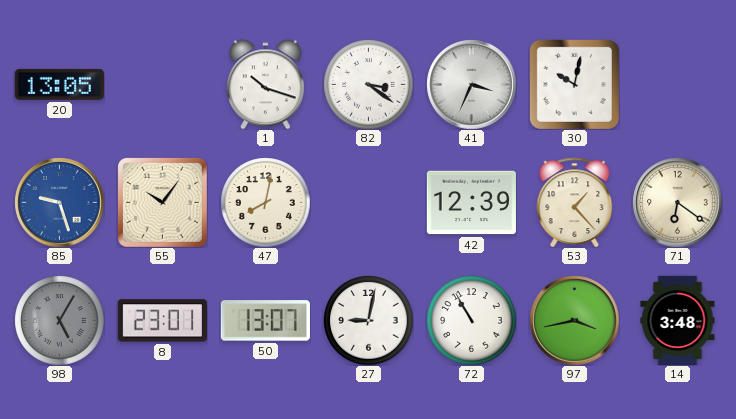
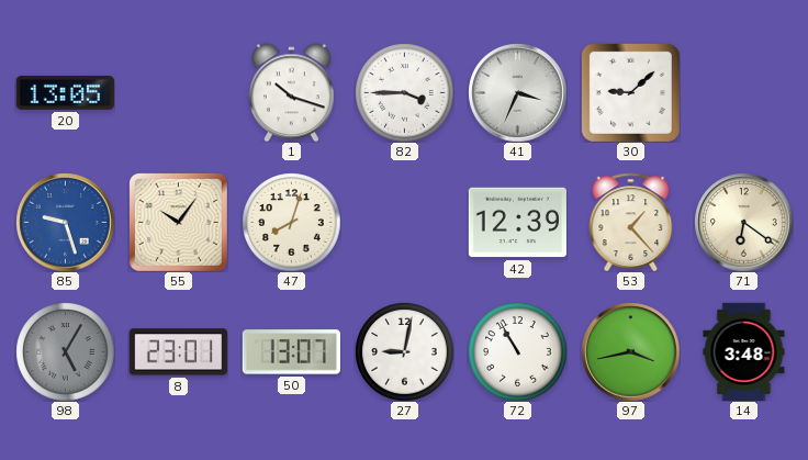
82: 3:21 -> 3:45
30: 10:02 -> 9:08
47: 8:02 -> 8:03
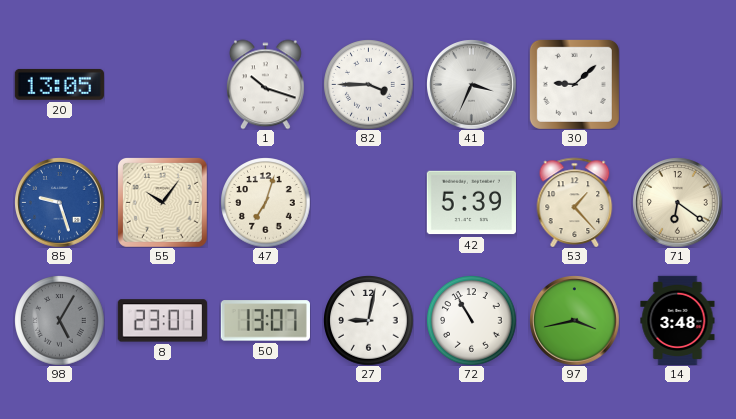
47: 8:03 -> 7:03
42: 12:39 -> 5:39
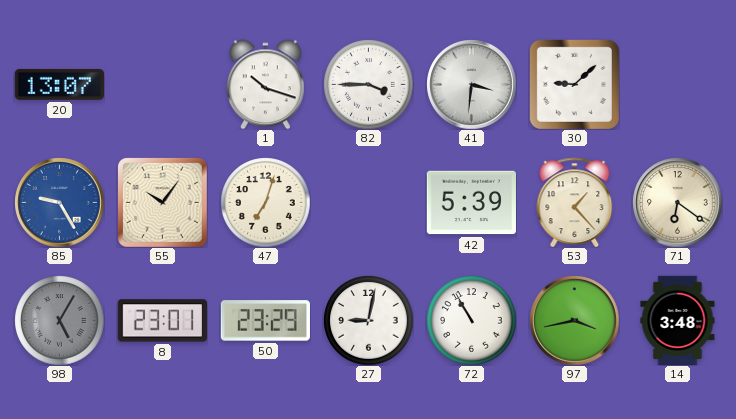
20: 13:05 -> 13:07
41: 3:34 -> 3:31
85: 9:27 -> 9:25
50: 13:07 -> 23:29
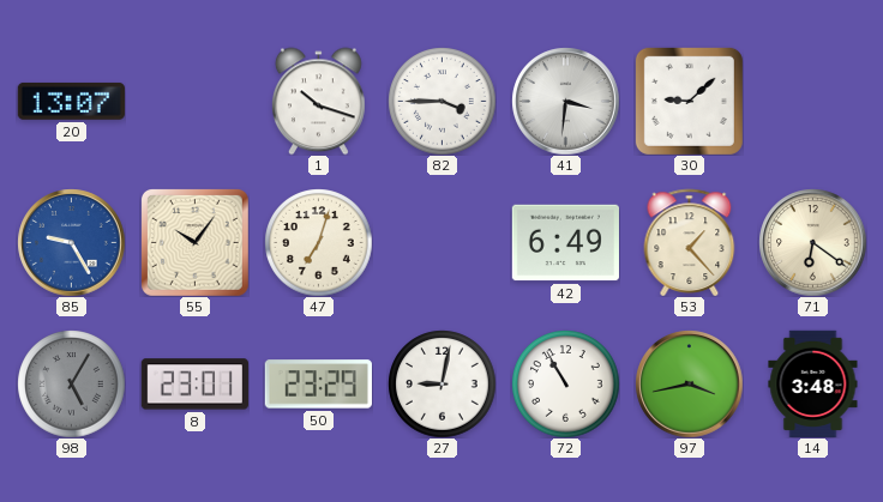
42: 5:39 -> 6:49
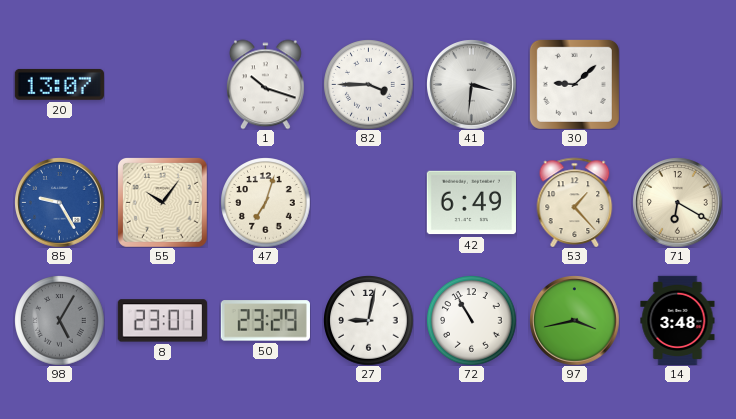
71: 6:21 -> 6:20
